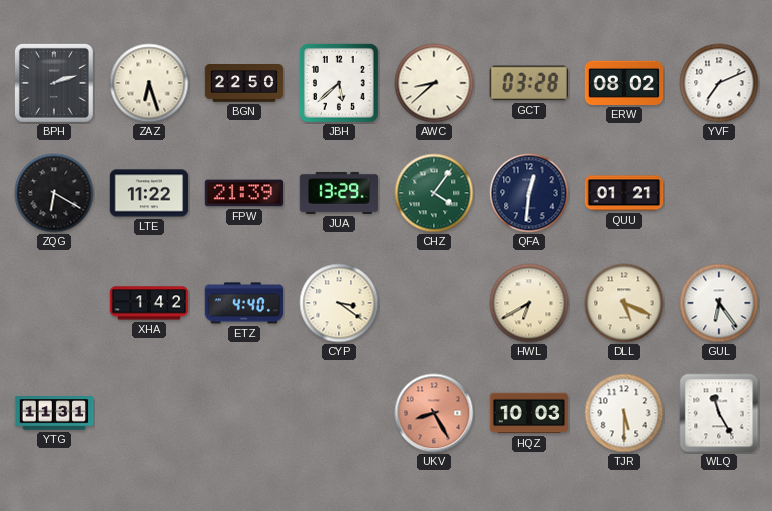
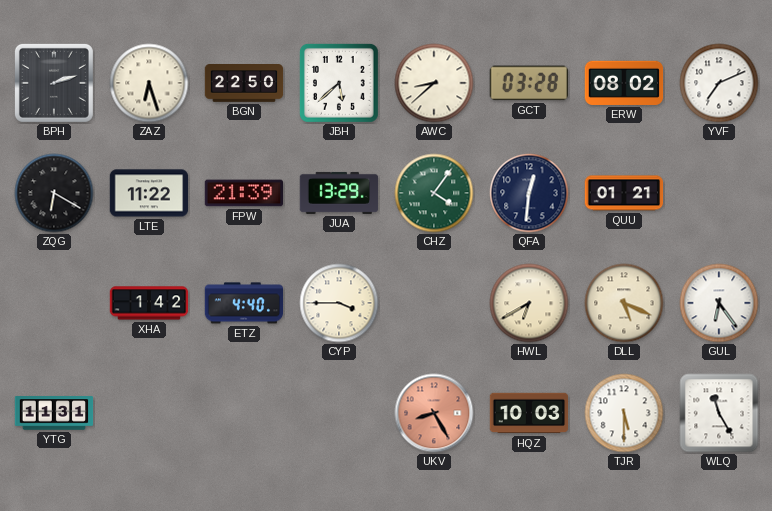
CYP: 3:21 -> 3:45
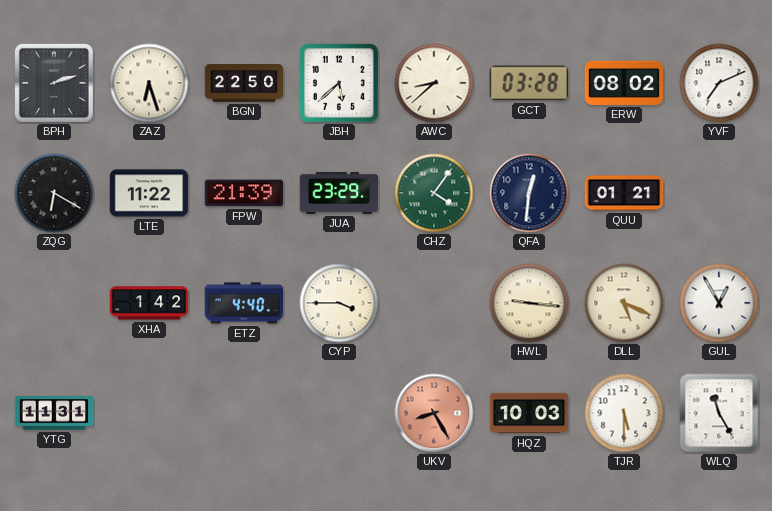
JUA: 13:29 -> 23:29
HWL: 6:40 -> 9:16
GUL: 6:24 -> 12:55
